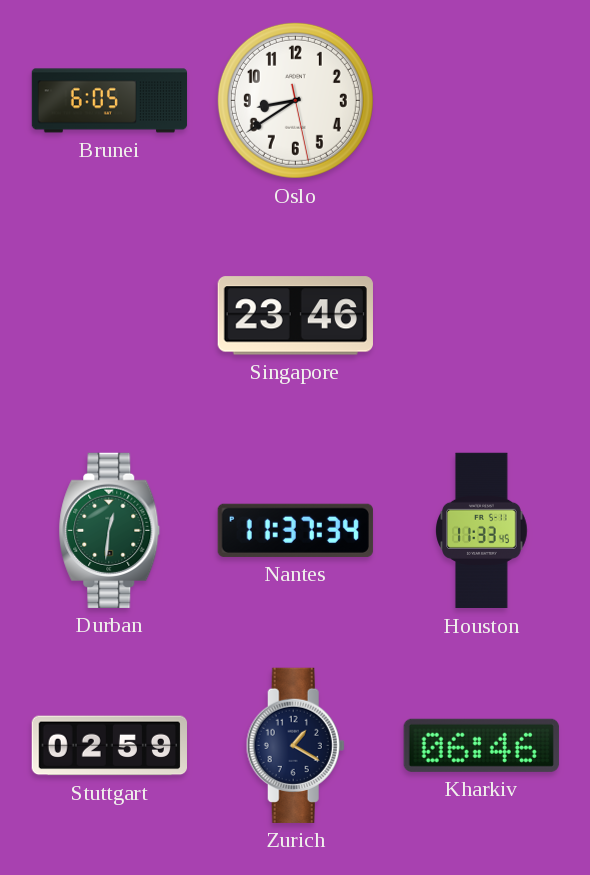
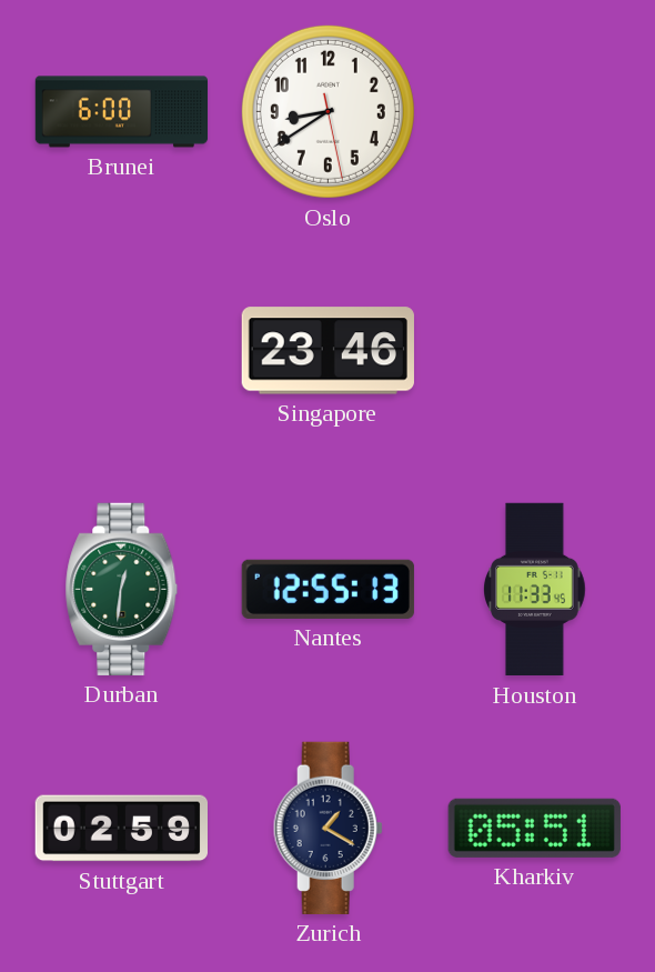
Brunei: 6:05 -> 6:00
Nantes: 11:37 -> 12:55
Kharkiv: 06:46 -> 05:51
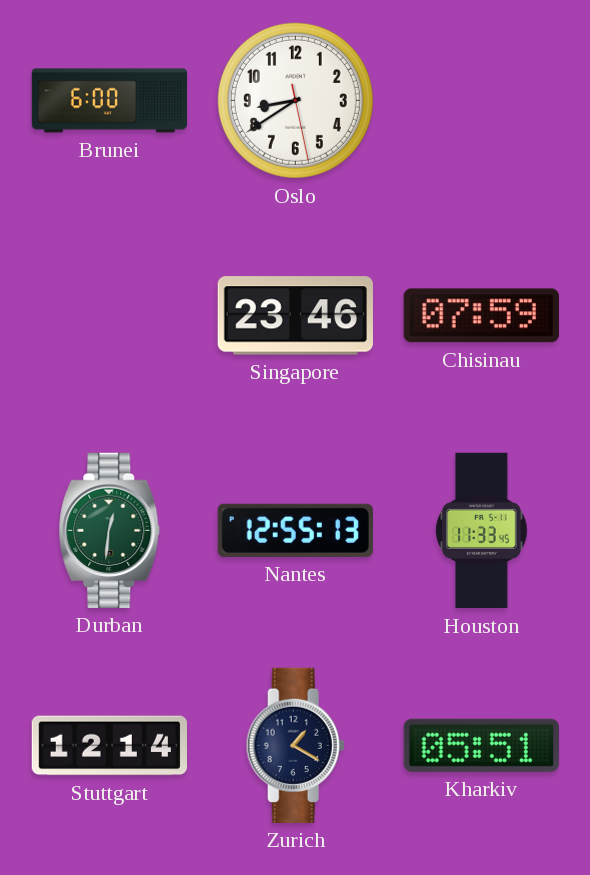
Chisinau: none -> 07:59
Stuttgart: 02:59 -> 12:14
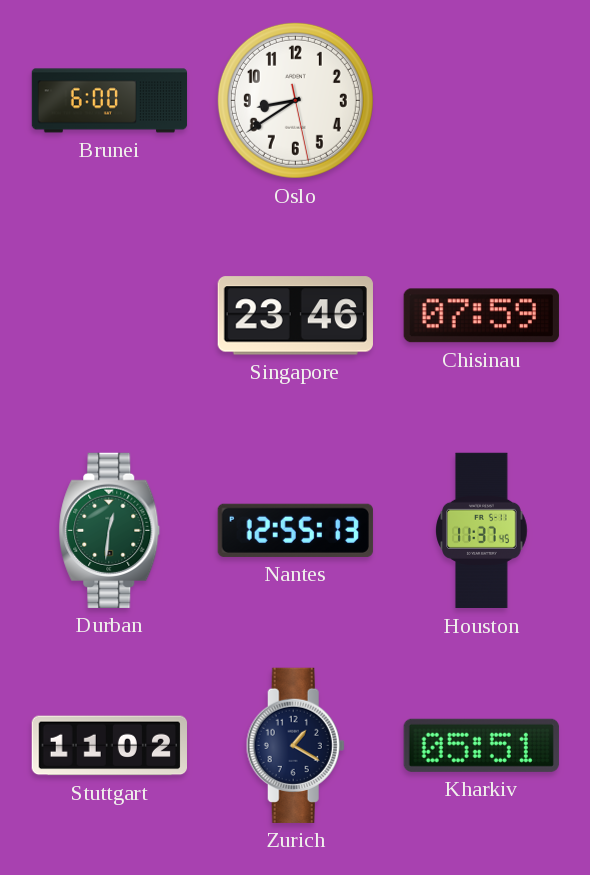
Houston: 11:33 -> 11:37
Stuttgart: 12:14 -> 11:02
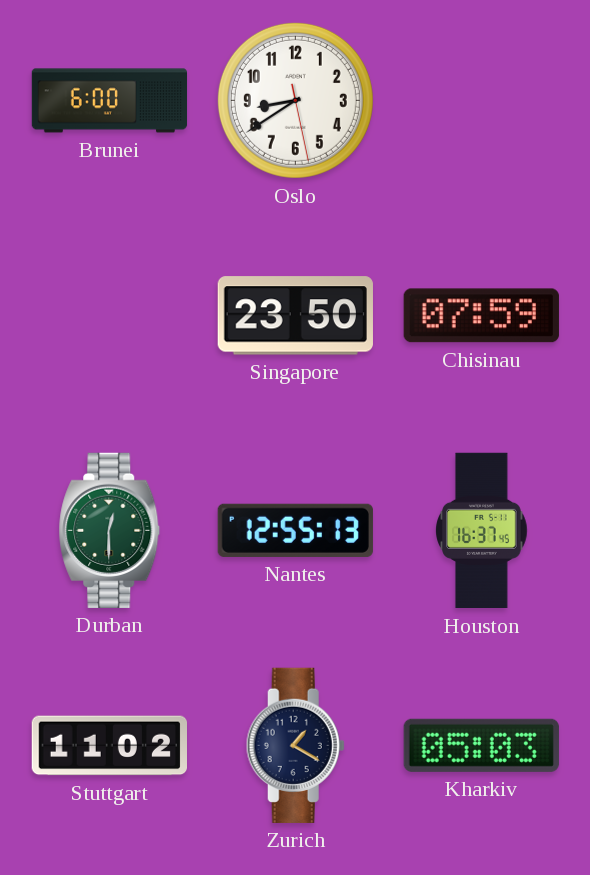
Singapore: 23:46 -> 23:50
Durban: 12:31 -> 12:30
Houston: 11:37 -> 16:37
Kharkiv: 05:51 -> 05:03
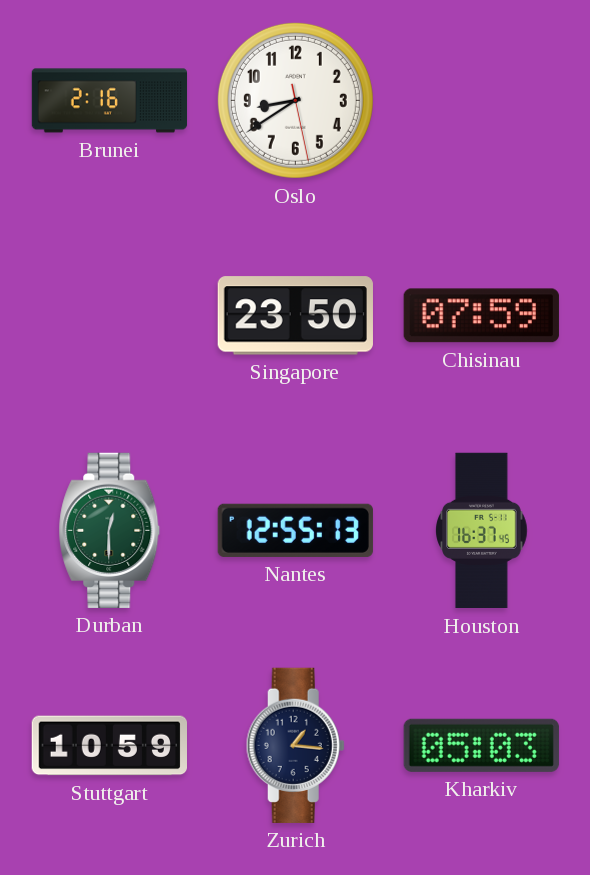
Brunei: 6:00 -> 2:16
Stuttgart: 11:02 -> 10:59
Zurich: 1:20 -> 1:16
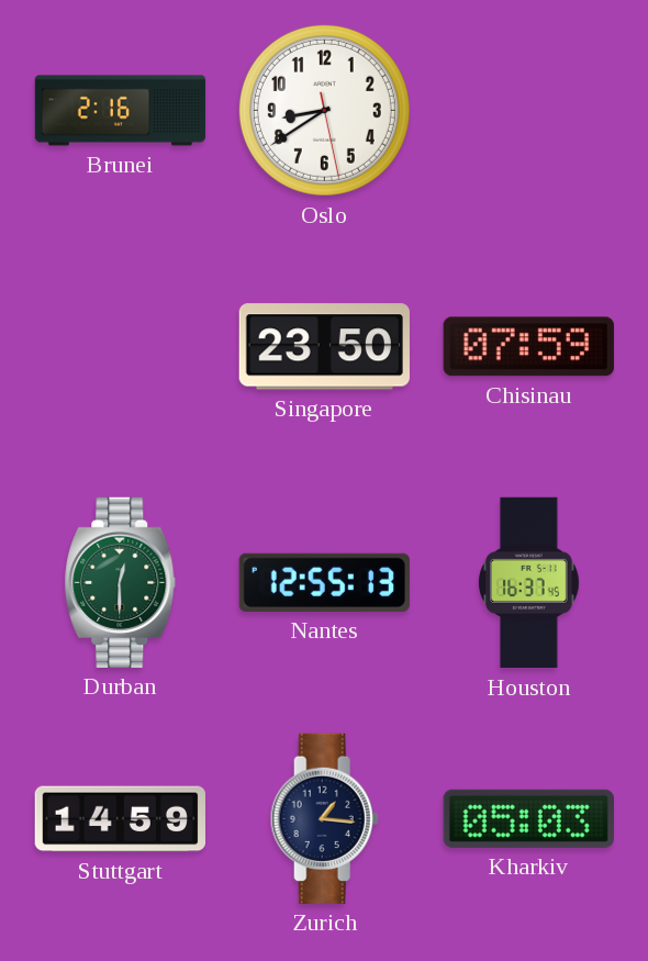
Stuttgart: 10:59 -> 14:59
